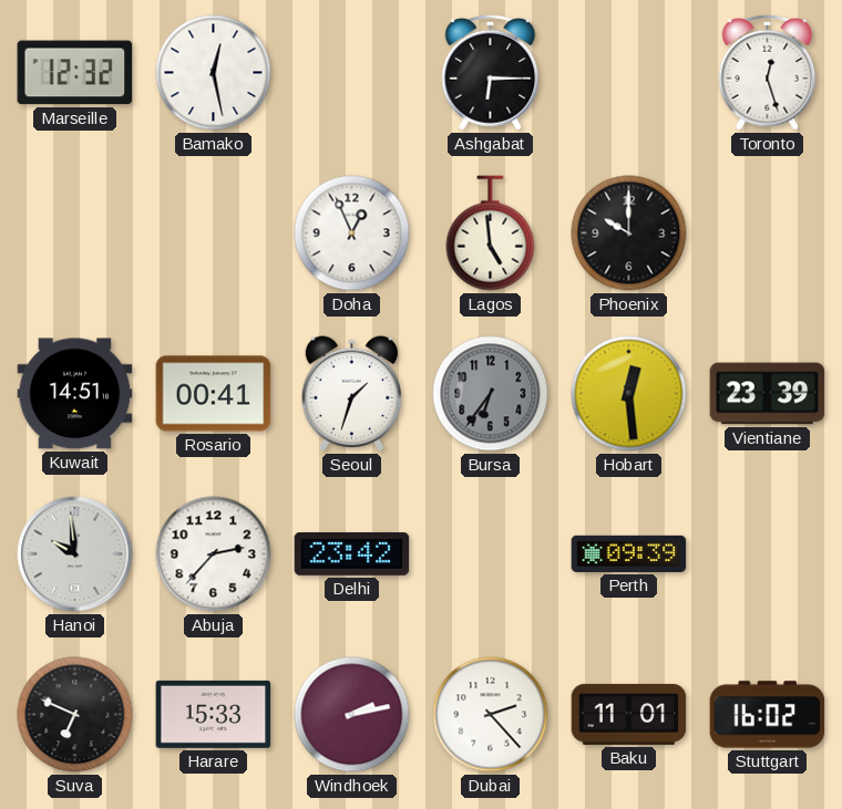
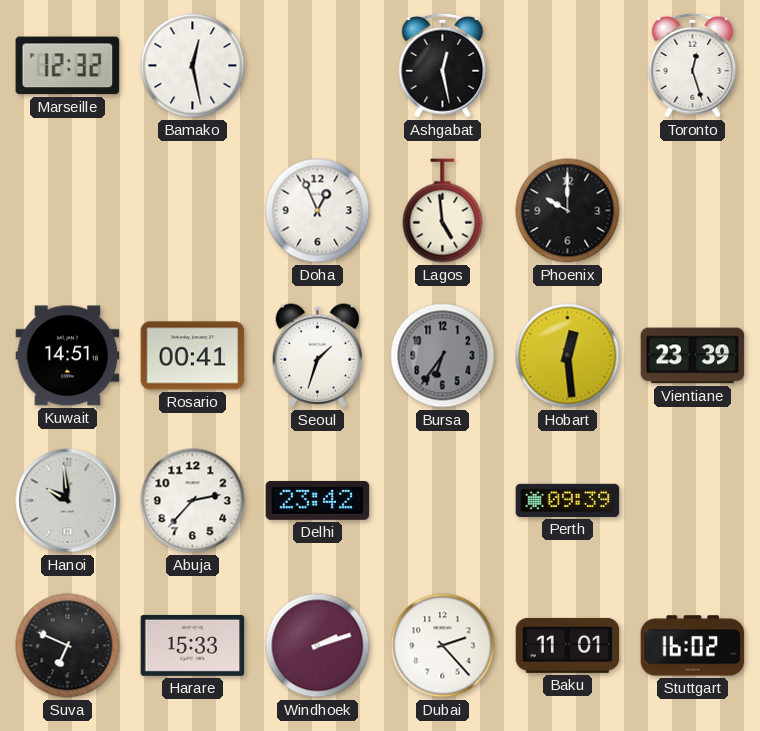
Ashgabat: 6:15 -> 12:28
Windhoek: 2:13 -> 2:12
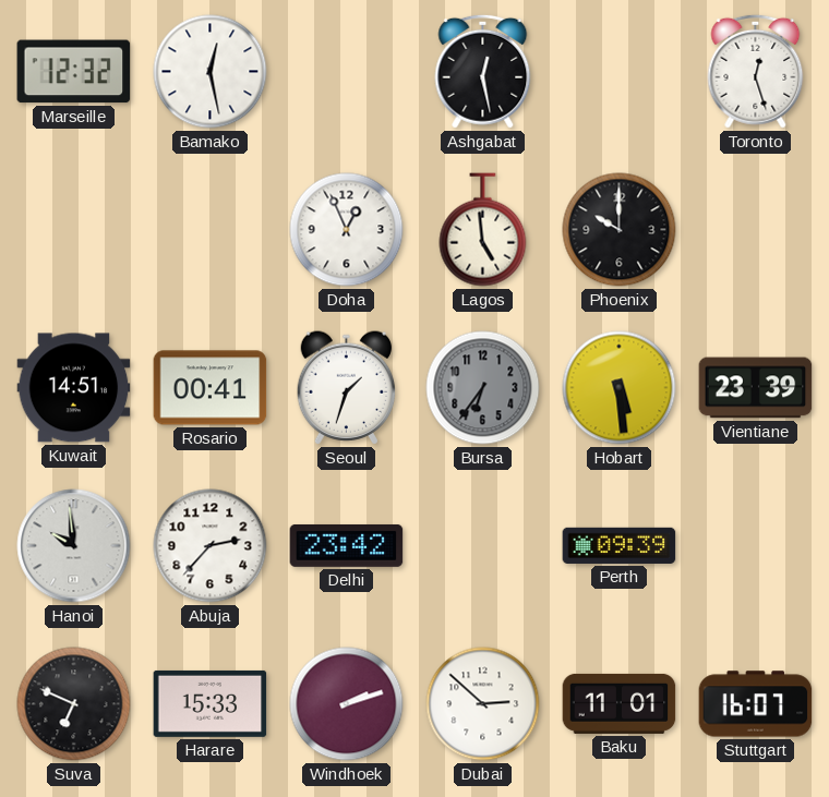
Hobart: 12:29 -> 5:29
Dubai: 2:23 -> 2:52
Stuttgart: 16:02 -> 16:07
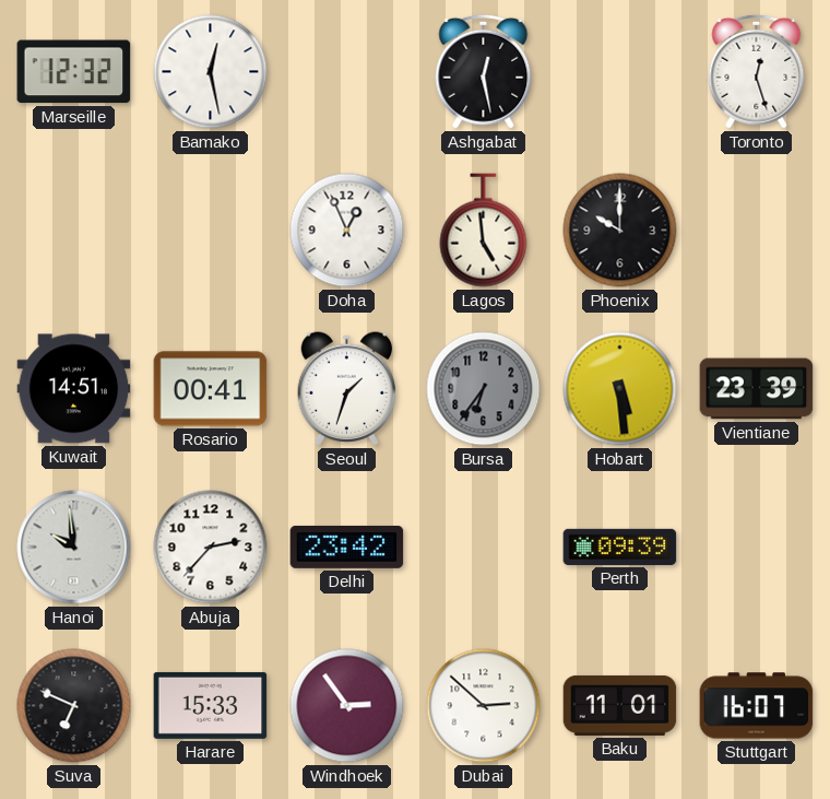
Windhoek: 2:12 -> 2:54
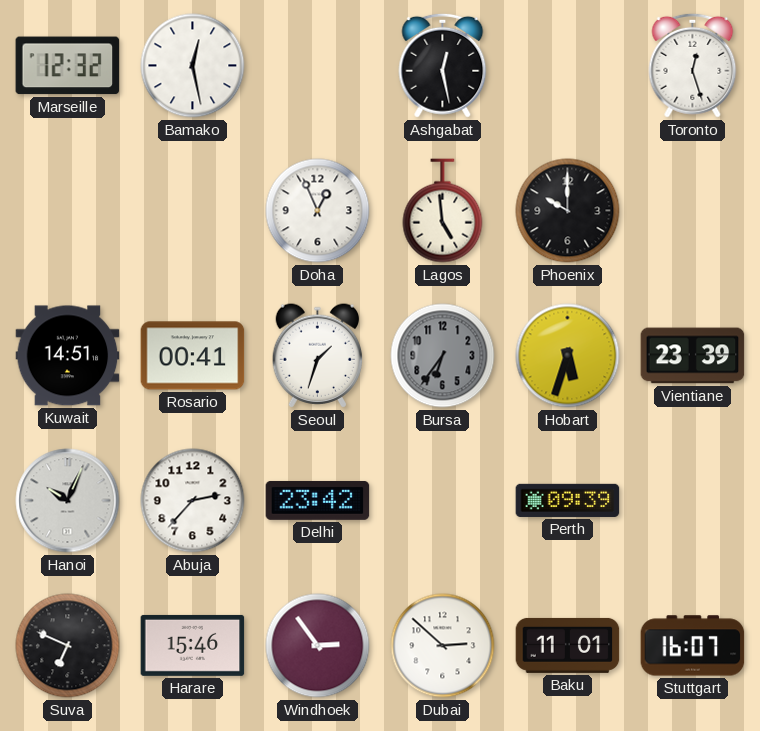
Hobart: 5:29 -> 5:33
Hanoi: 9:59 -> 10:04
Harare: 15:33 -> 15:46
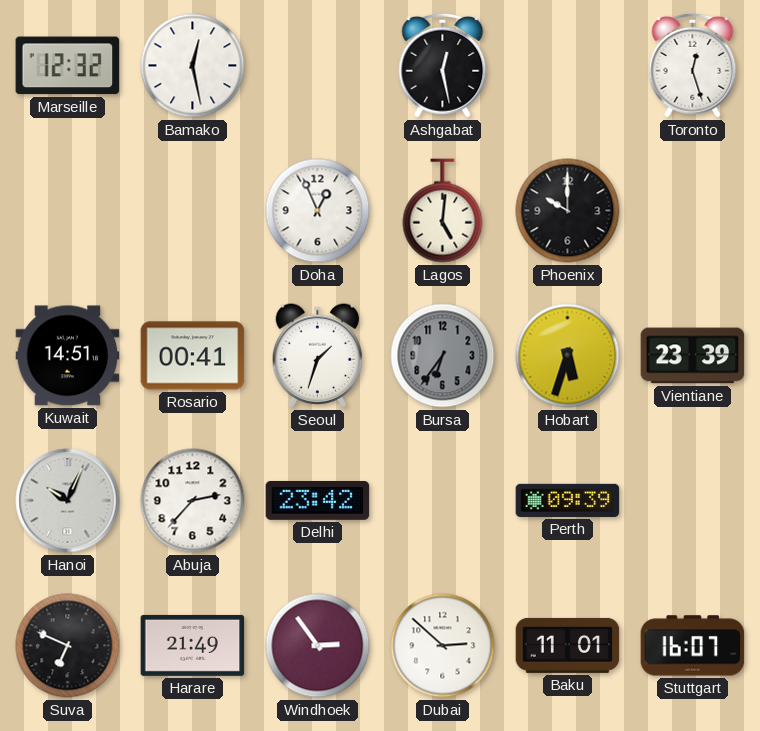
Lagos: 4:59 -> 5:01
Harare: 15:46 -> 21:49
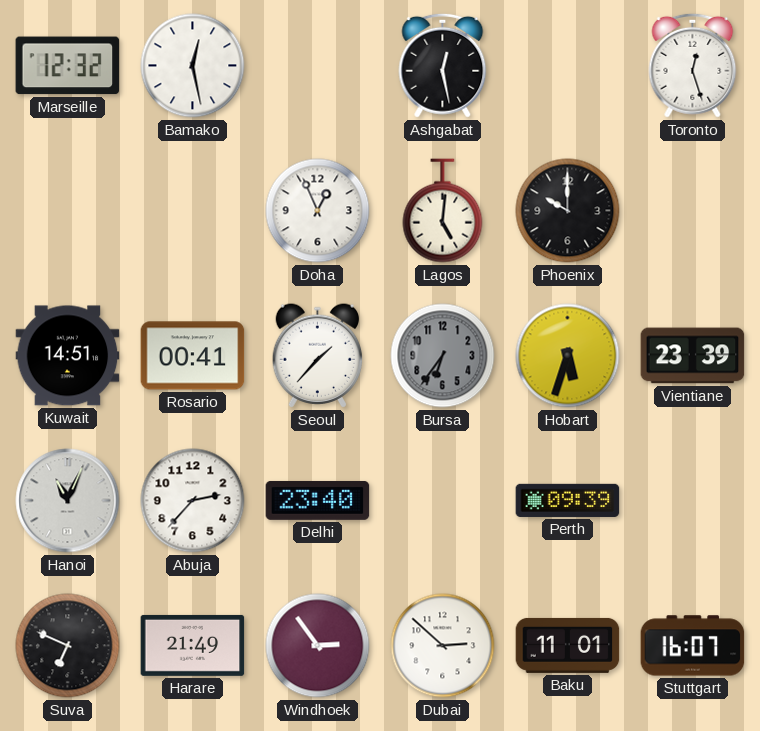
Seoul: 1:33 -> 1:37
Hanoi: 10:04 -> 11:04
Delhi: 23:42 -> 23:40
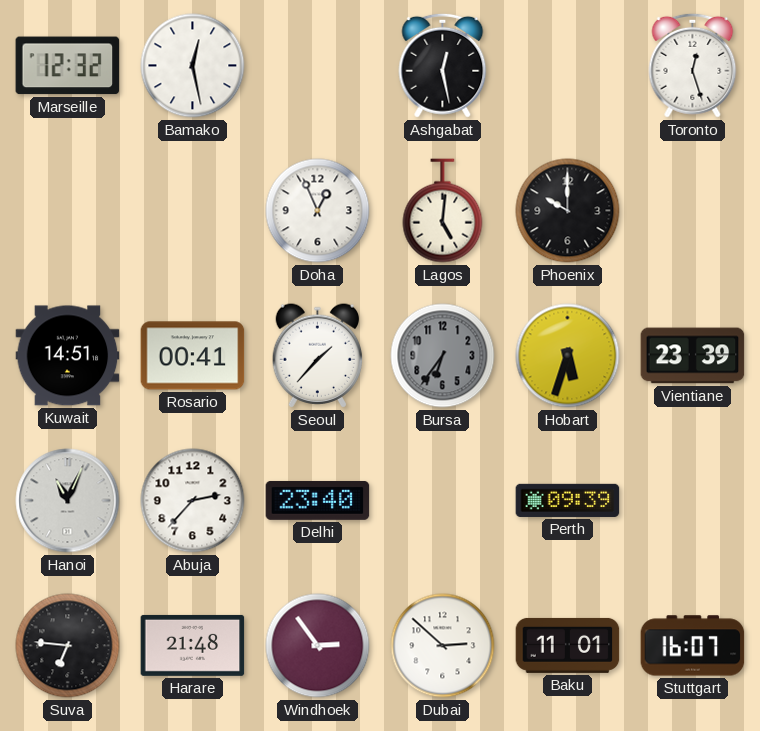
Suva: 6:49 -> 6:46
Harare: 21:49 -> 21:48
